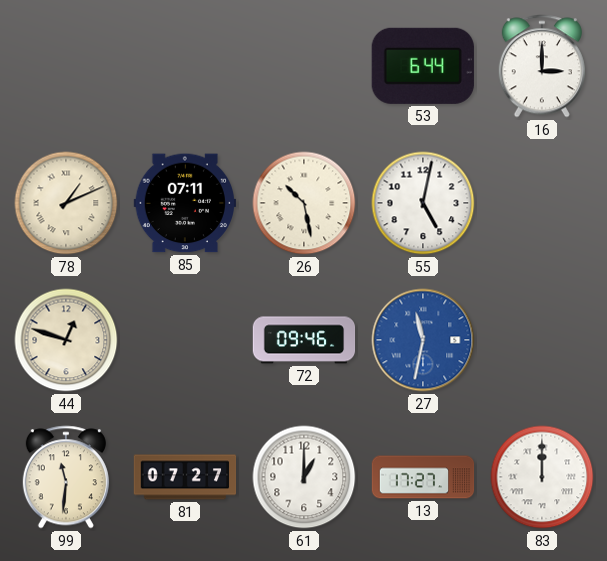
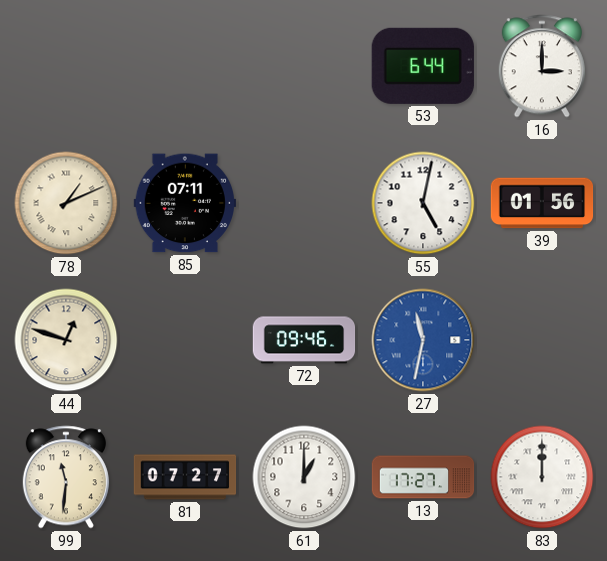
26: 10:28 -> none
39: none -> 01:56
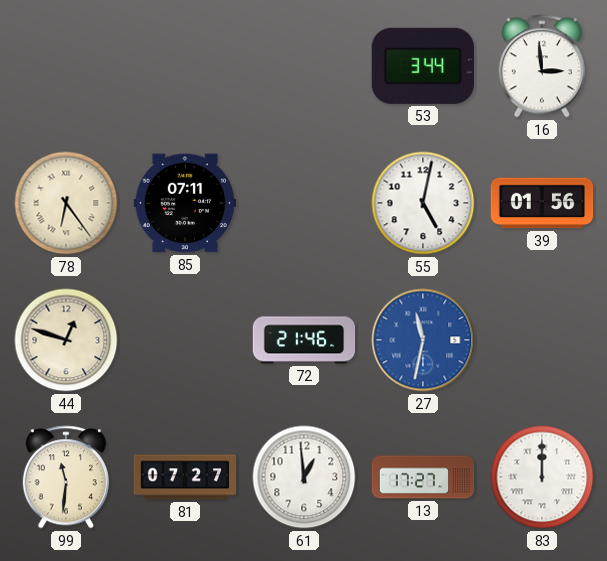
53: 6:44 -> 3:44
16: 3:00 -> 2:59
78: 1:11 -> 6:24
72: 09:46 -> 21:46
61: 1:00 -> 12:59
